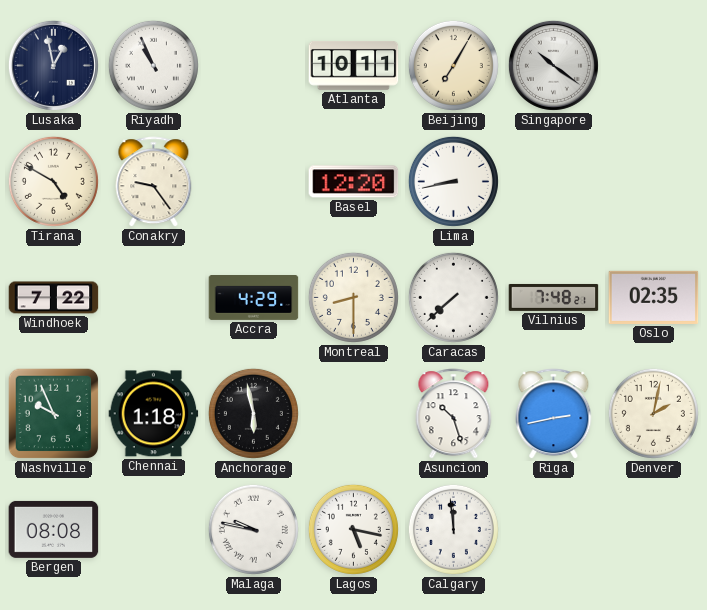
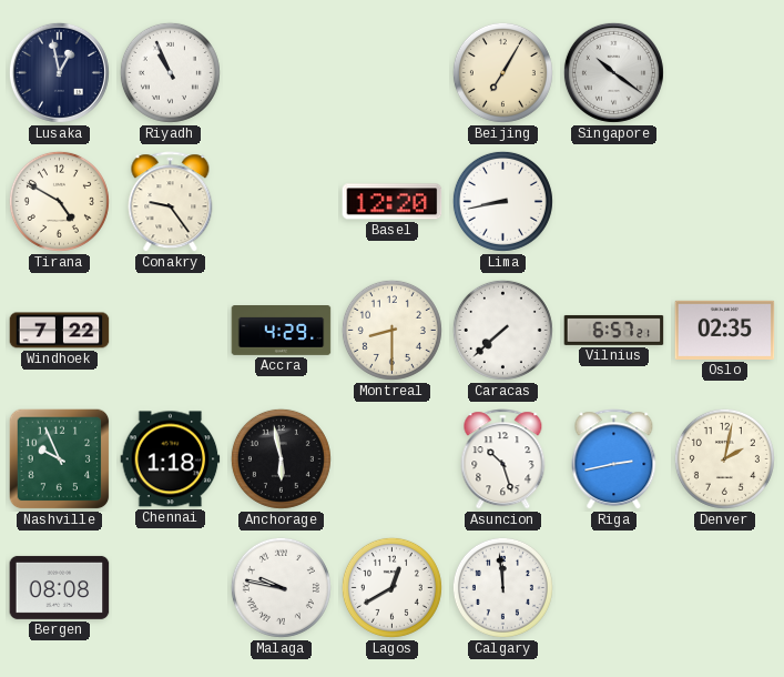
Atlanta: 10:11 -> none
Vilnius: 7:48 -> 6:57
Lagos: 5:17 -> 12:40
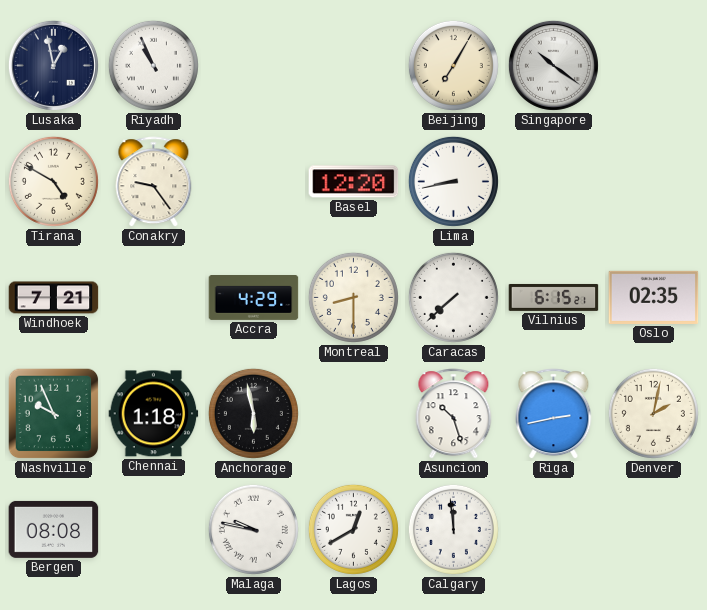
Windhoek: 7:22 -> 7:21
Vilnius: 6:57 -> 6:15
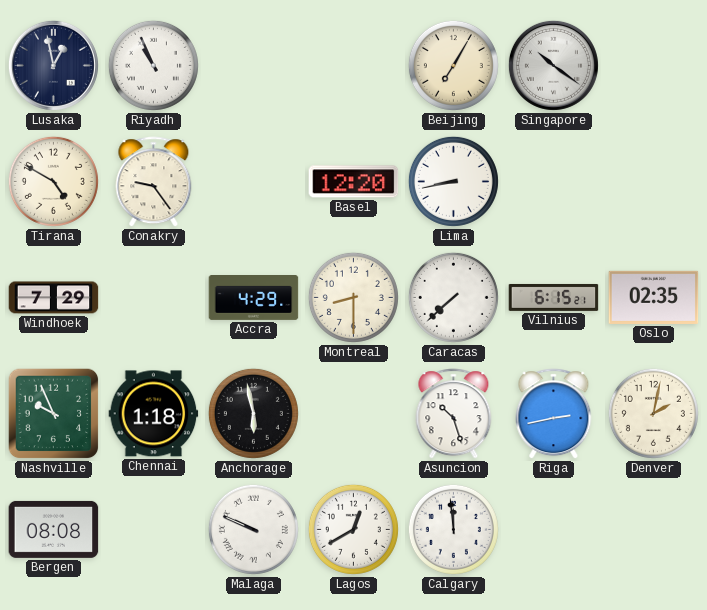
Windhoek: 7:21 -> 7:29
Malaga: 9:47 -> 9:49
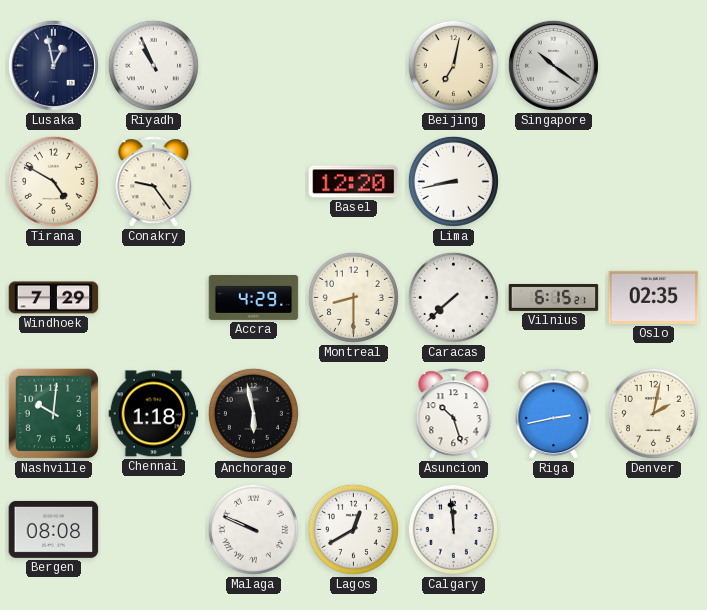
Beijing: 7:05 -> 7:02
Nashville: 9:56 -> 10:01
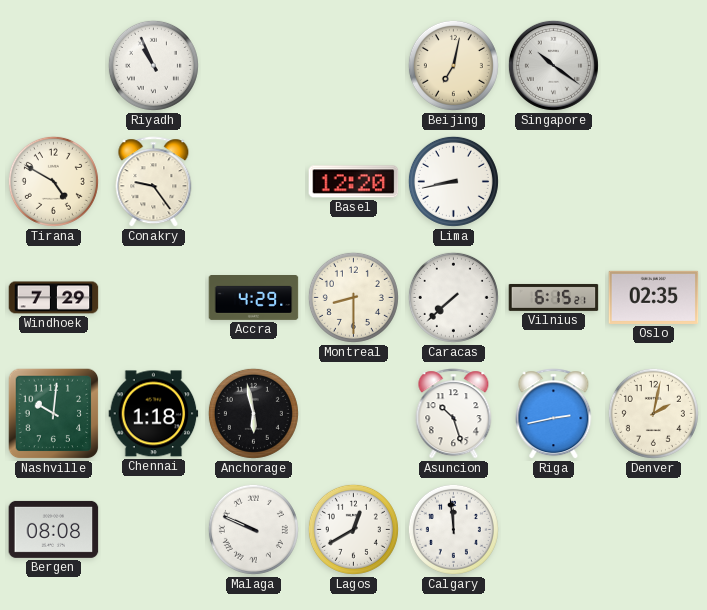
Lusaka: 12:58 -> none
